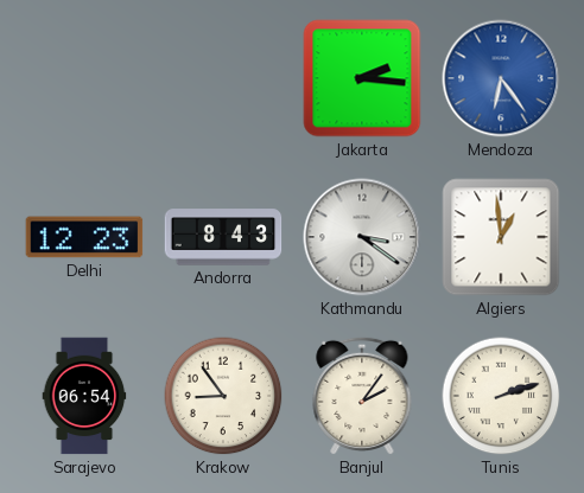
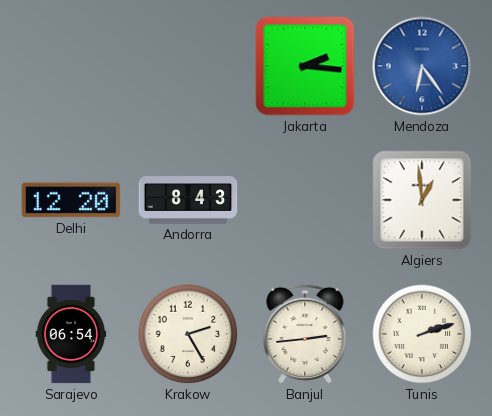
Delhi: 12:23 -> 12:20
Kathmandu: 3:21 -> none
Krakow: 8:54 -> 2:25
Banjul: 2:06 -> 2:44
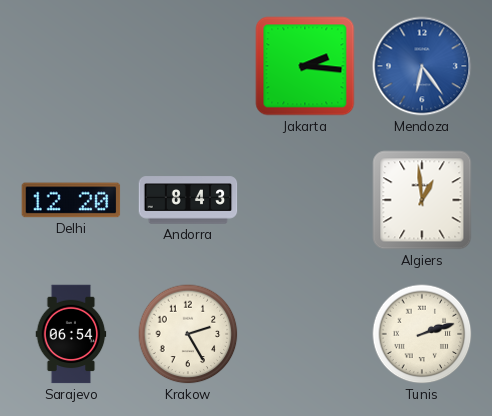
Banjul: 2:44 -> none
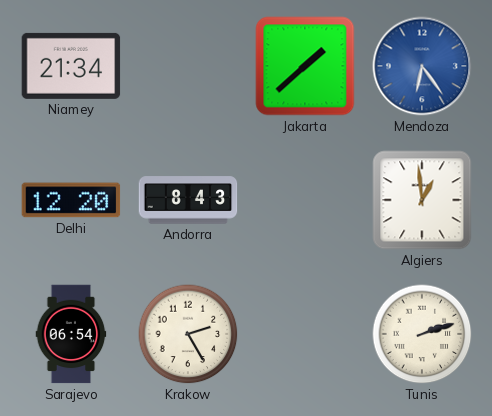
Niamey: none -> 21:34
Jakarta: 2:16 -> 1:38
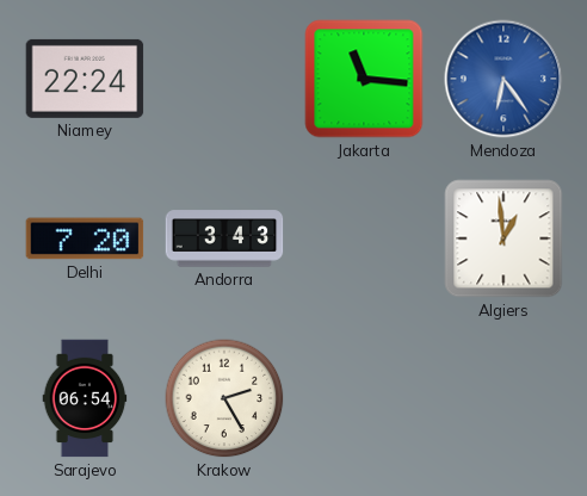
Niamey: 21:34 -> 22:24
Jakarta: 1:38 -> 11:16
Delhi: 12:20 -> 7:20
Andorra: 8:43 -> 3:43
Tunis: 2:12 -> none
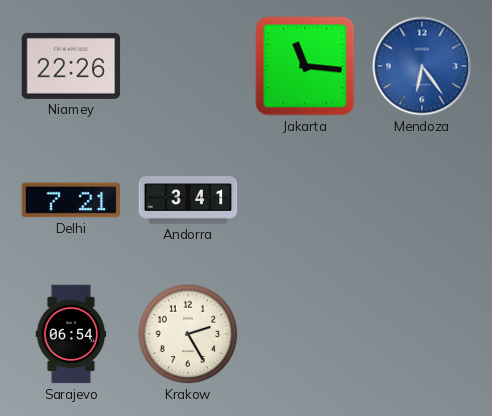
Niamey: 22:24 -> 22:26
Delhi: 7:20 -> 7:21
Andorra: 3:43 -> 3:41
Algiers: 12:59 -> none
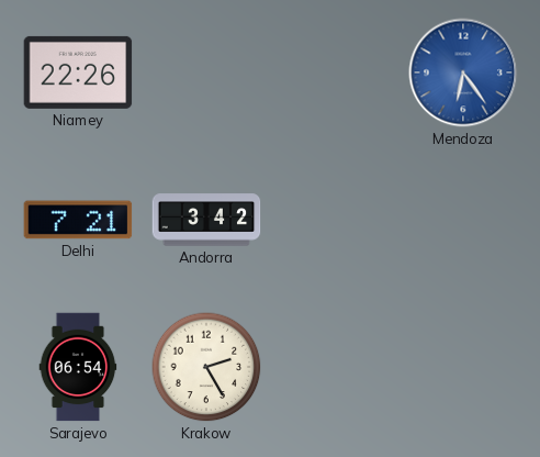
Jakarta: 11:16 -> none
Andorra: 3:41 -> 3:42
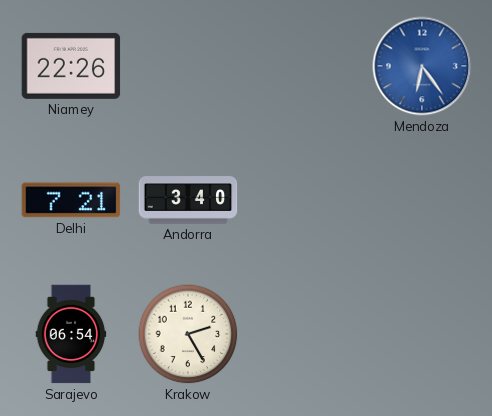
Andorra: 3:42 -> 3:40
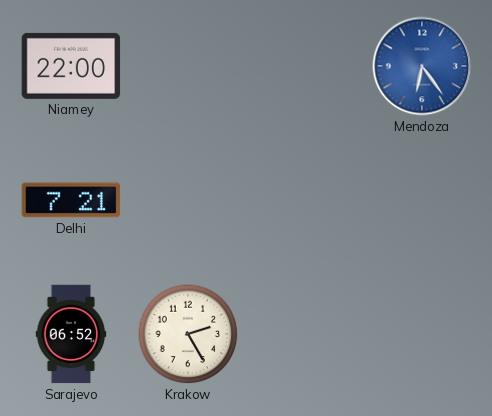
Niamey: 22:26 -> 22:00
Andorra: 3:40 -> none
Sarajevo: 06:54 -> 06:52
